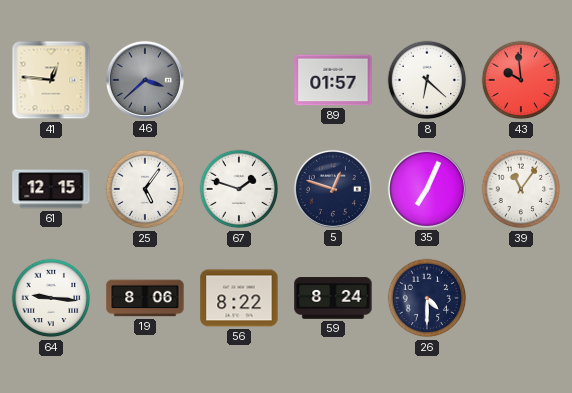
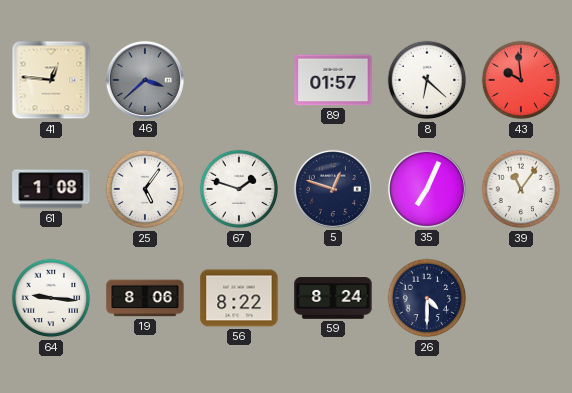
61: 12:15 -> 1:08
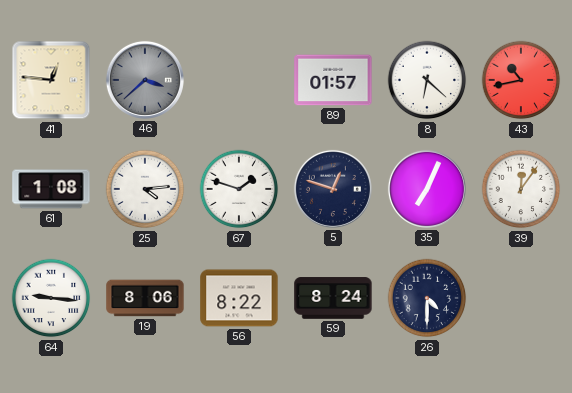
43: 9:59 -> 10:43
25: 5:06 -> 4:14
39: 11:06 -> 12:06
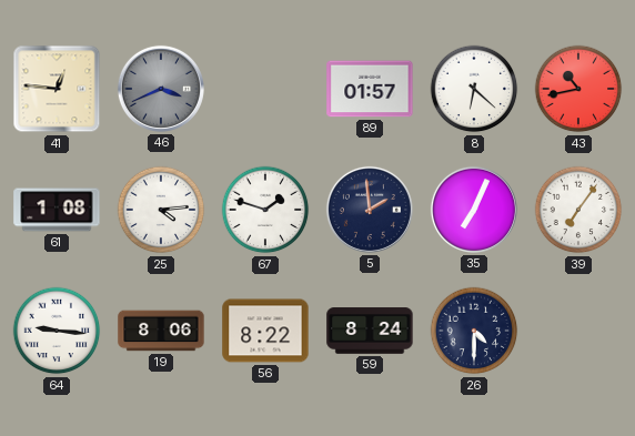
46: 3:38 -> 3:41
5: 12:48 -> 1:59
39: 12:06 -> 7:06
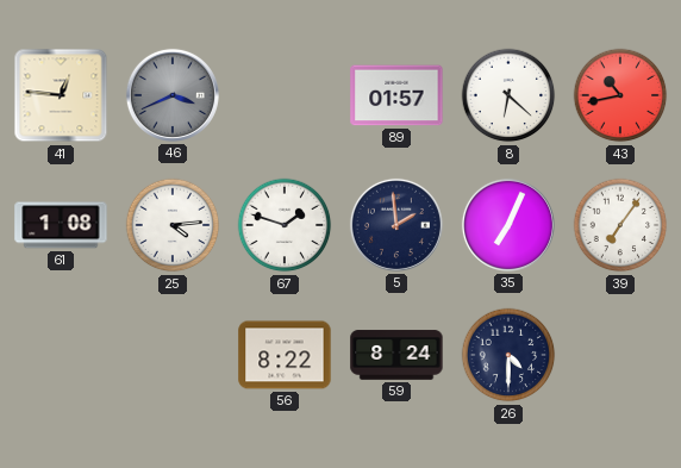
64: 9:16 -> none
19: 8:06 -> none
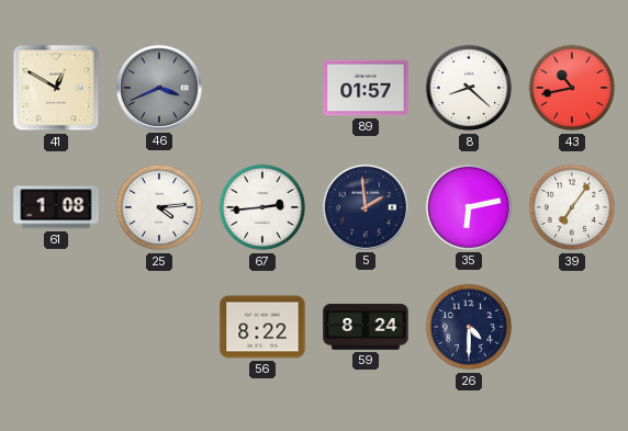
41: 12:46 -> 12:50
8: 6:22 -> 8:22
67: 1:48 -> 2:44
35: 7:04 -> 6:13
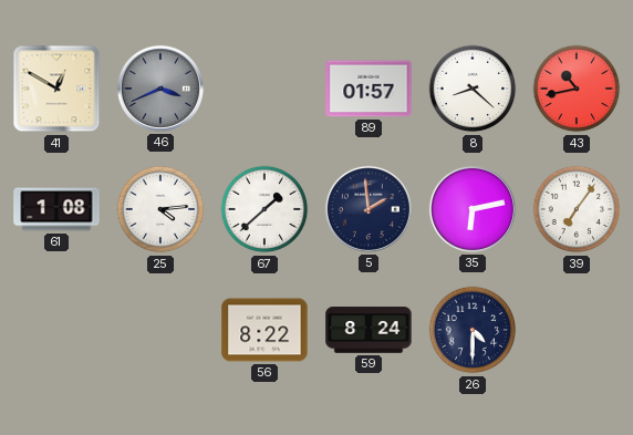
67: 2:44 -> 1:38
